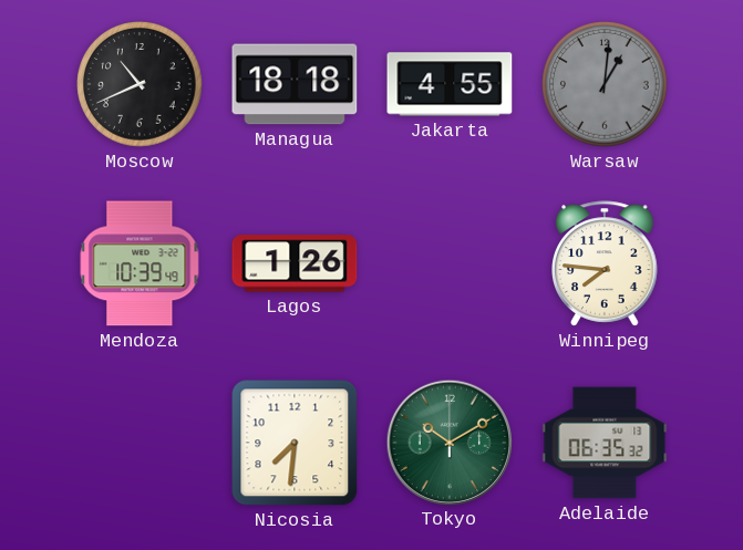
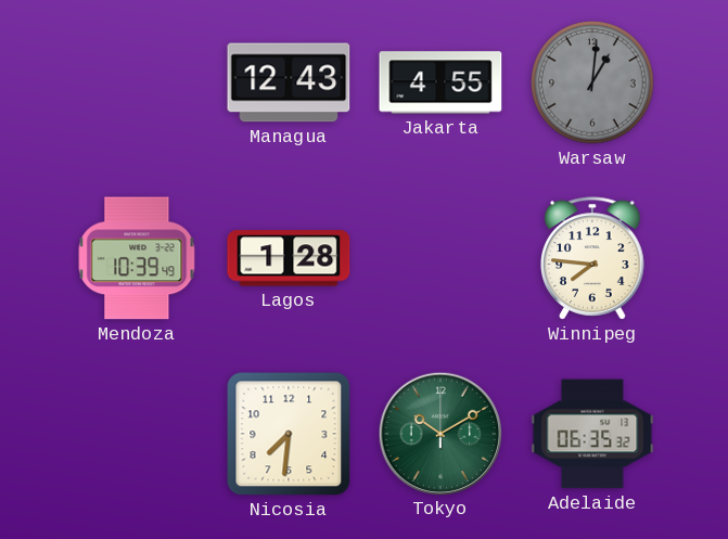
Moscow: 10:41 -> none
Managua: 18:18 -> 12:43
Lagos: 1:26 -> 1:28
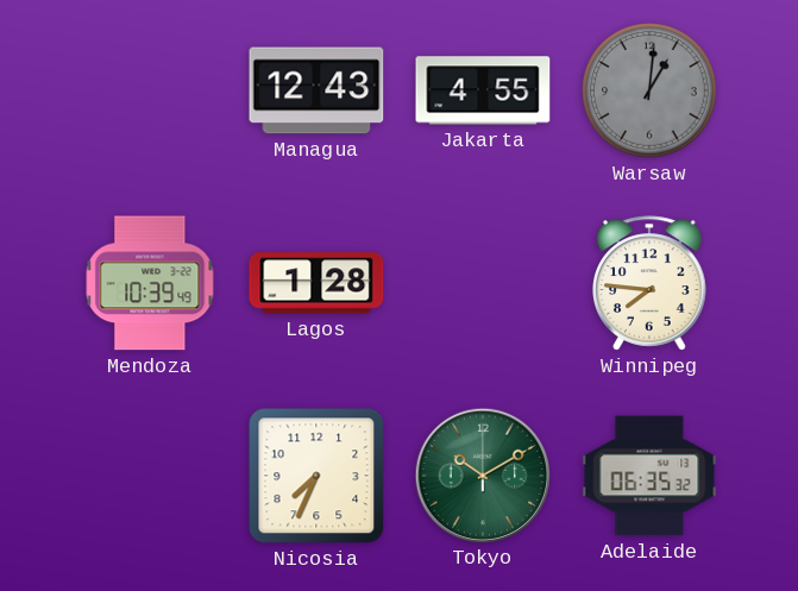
Nicosia: 7:31 -> 7:34
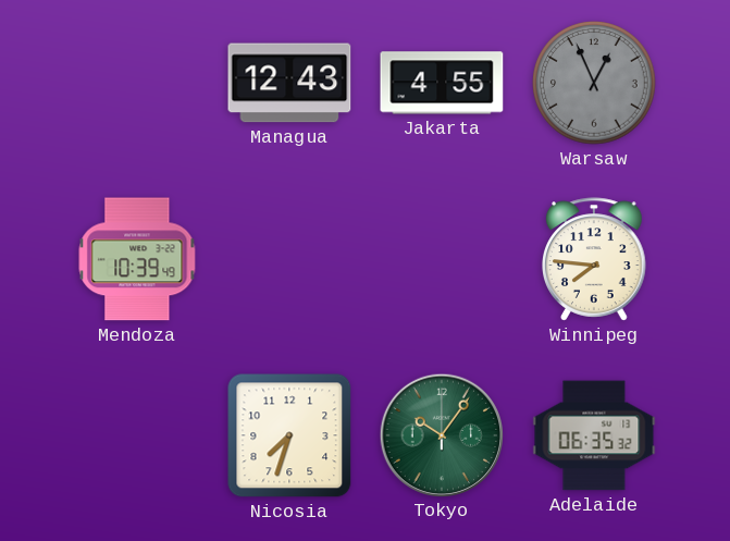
Warsaw: 1:01 -> 12:56
Lagos: 1:28 -> none
Nicosia: 7:34 -> 7:33
Tokyo: 10:10 -> 10:06
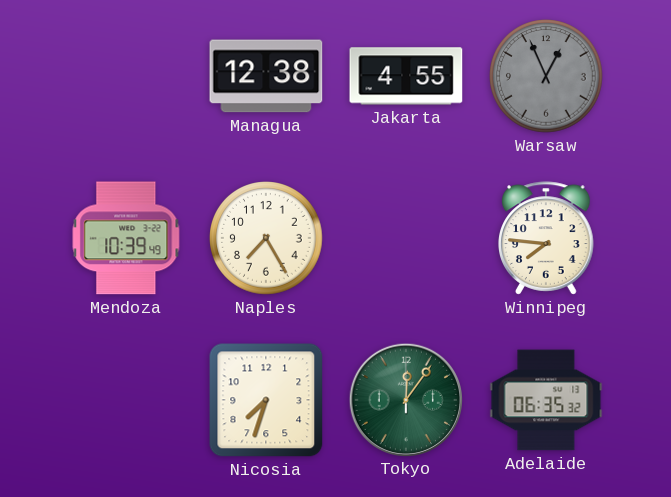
Managua: 12:43 -> 12:38
Naples: none -> 7:25
Tokyo: 10:06 -> 12:06
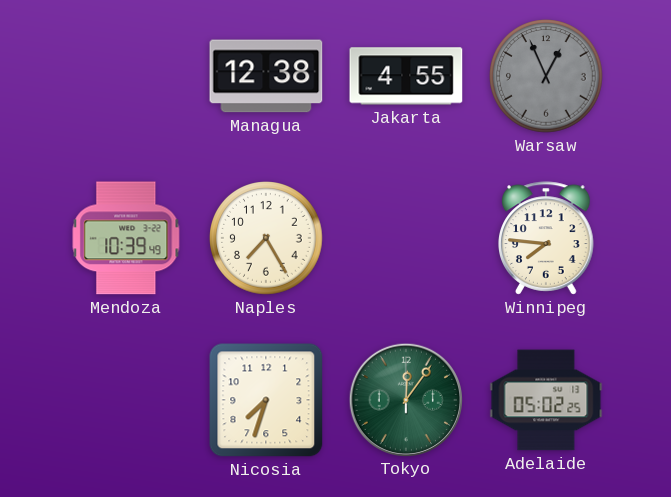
Adelaide: 06:35 -> 05:02
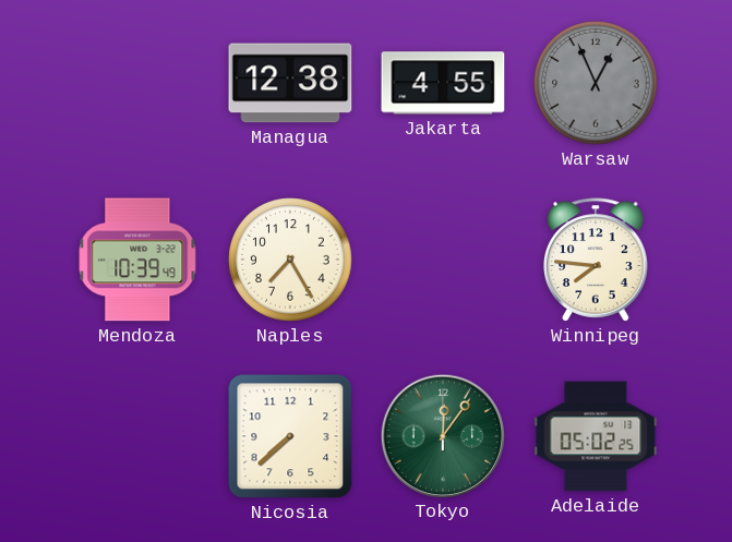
Nicosia: 7:33 -> 7:38
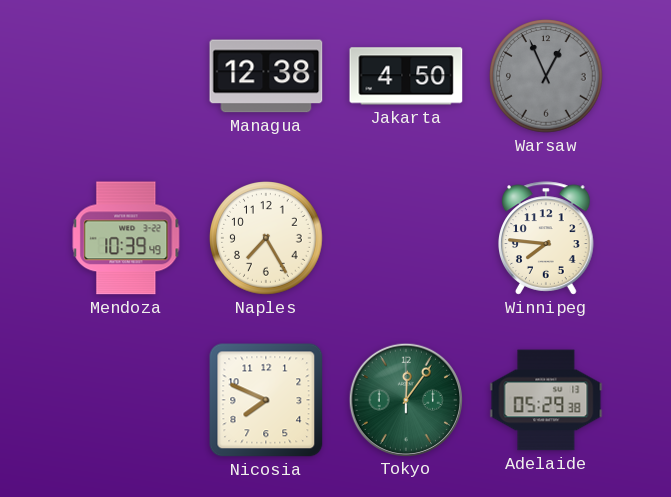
Jakarta: 4:55 -> 4:50
Nicosia: 7:38 -> 7:49
Adelaide: 05:02 -> 05:29
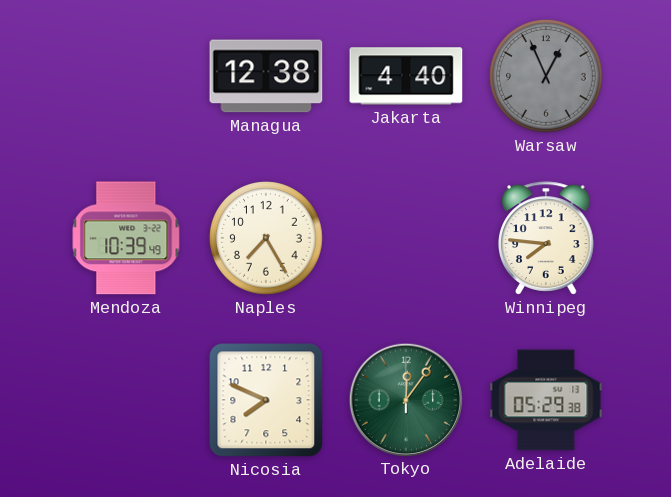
Jakarta: 4:50 -> 4:40
